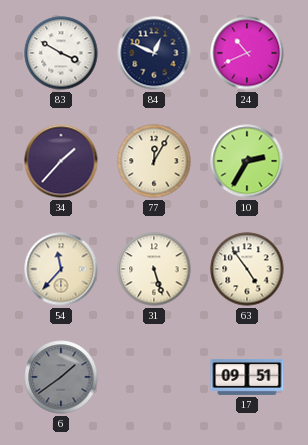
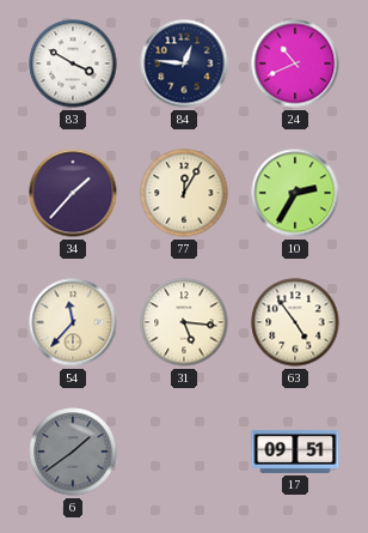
84: 12:49 -> 12:46
31: 5:27 -> 5:16
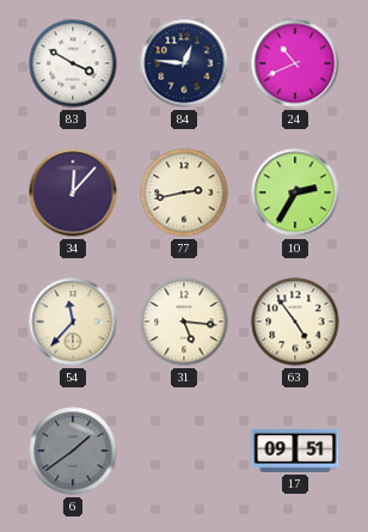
34: 1:37 -> 12:07
77: 12:05 -> 2:43
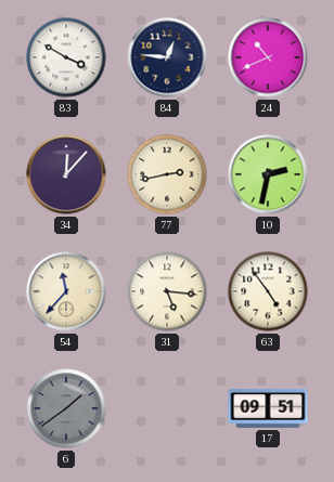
10: 2:35 -> 2:32
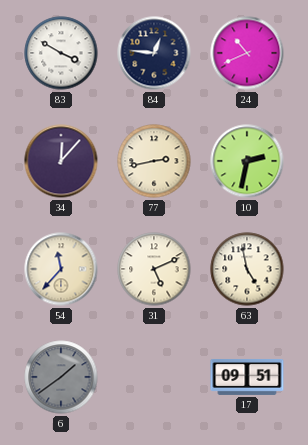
31: 5:16 -> 5:11
63: 4:54 -> 4:58
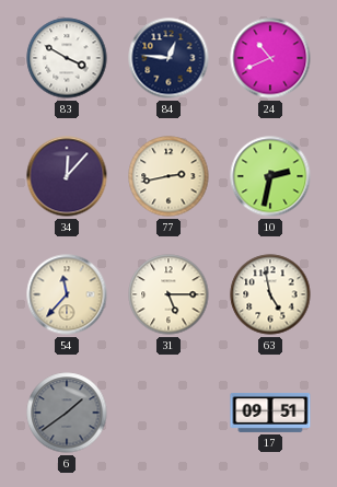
31: 5:11 -> 5:15
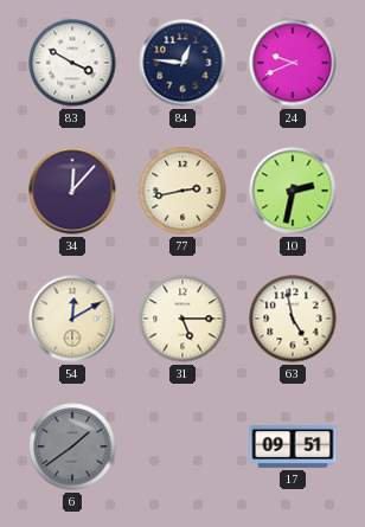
24: 10:41 -> 9:41
54: 11:37 -> 12:10
